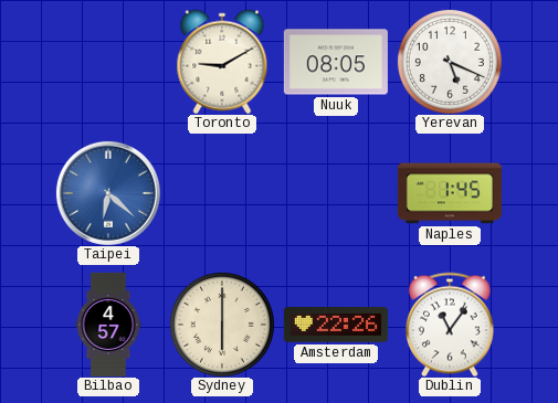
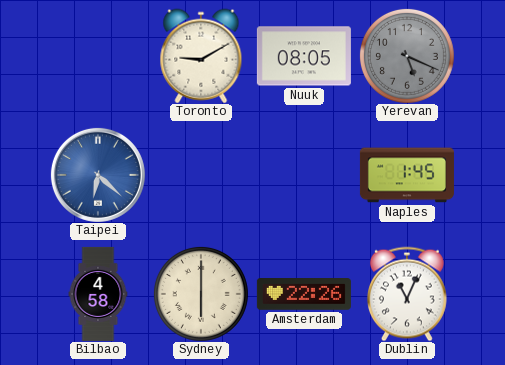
Yerevan dial: white -> grey
Bilbao: 4:57 -> 4:58
Dublin: 11:06 -> 11:04
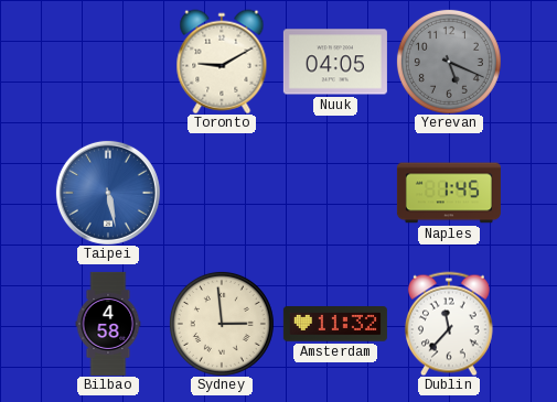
Nuuk: 08:05 -> 04:05
Taipei: 6:22 -> 5:28
Sydney: 6:00 -> 2:59
Amsterdam: 22:26 -> 11:32
Dublin: 11:04 -> 11:37
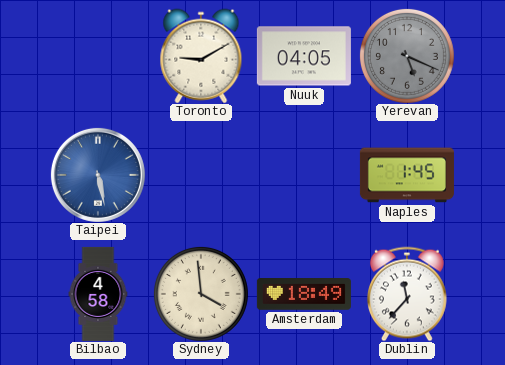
Sydney: 2:59 -> 3:59
Amsterdam: 11:32 -> 18:49
